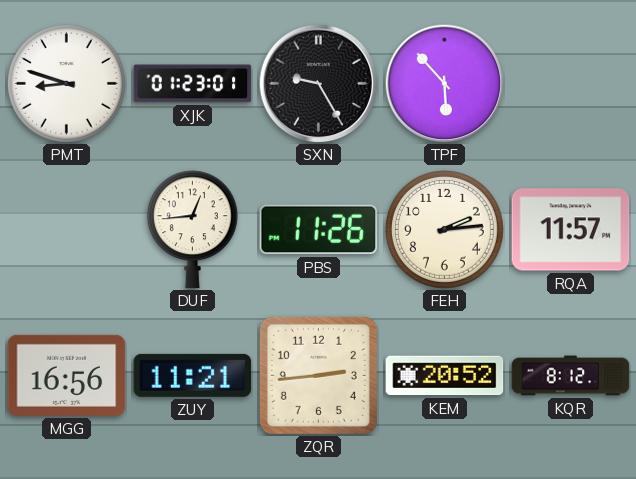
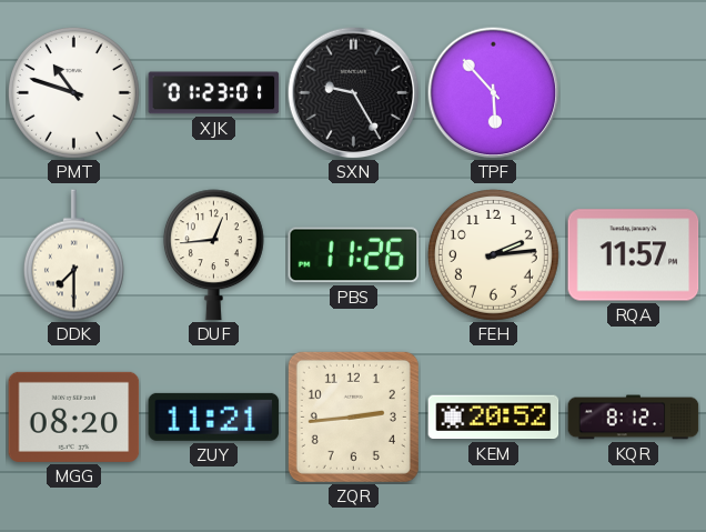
PMT: 8:48 -> 10:48
DDK: none -> 7:30
MGG: 16:56 -> 08:20
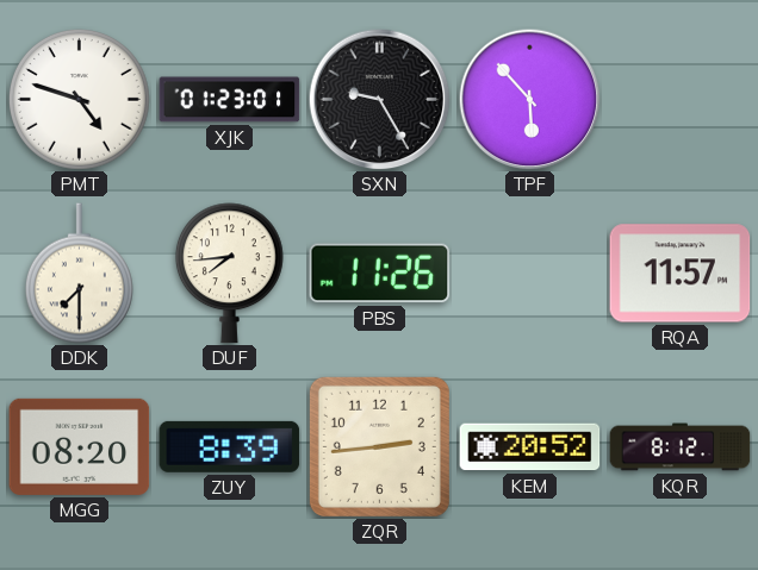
PMT: 10:48 -> 4:48
DUF: 12:44 -> 7:44
FEH: 2:14 -> none
ZUY: 11:21 -> 8:39
